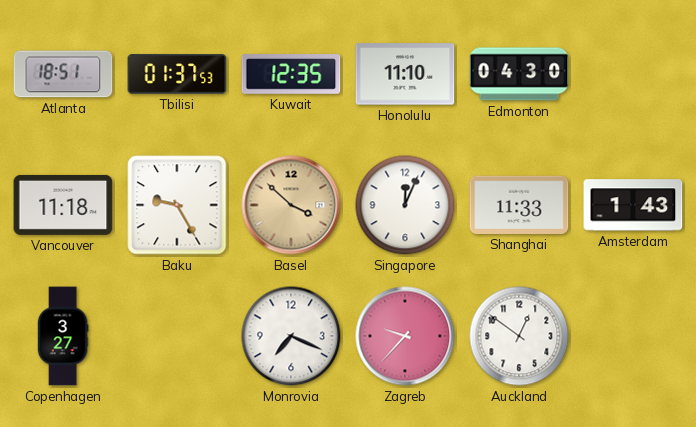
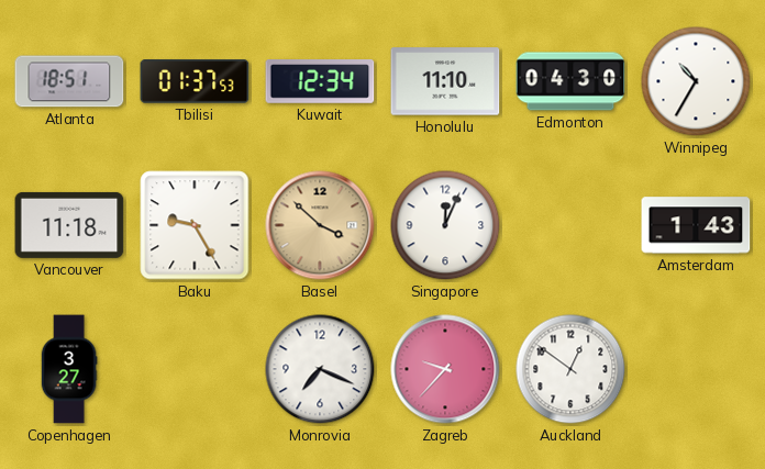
Kuwait: 12:35 -> 12:34
Winnipeg: none -> 10:35
Shanghai: 11:33 -> none
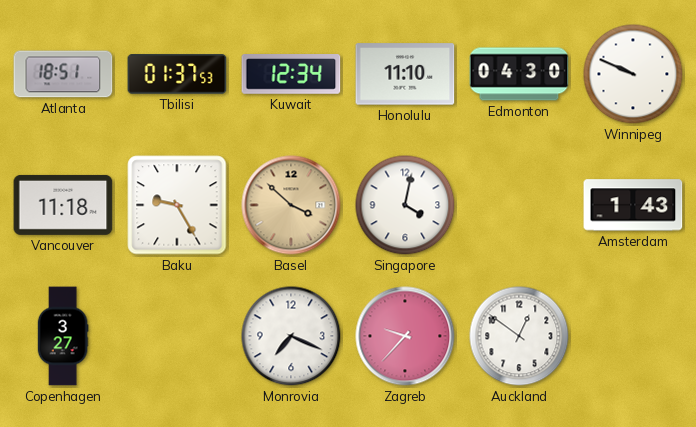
Winnipeg: 10:35 -> 9:49
Singapore: 12:04 -> 4:02
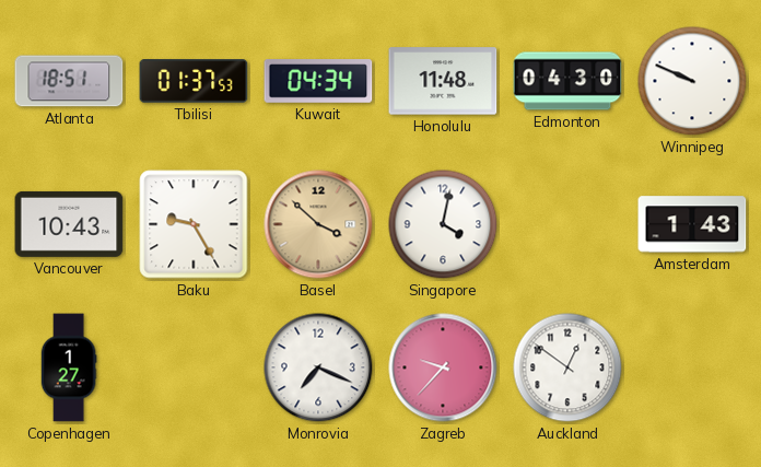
Kuwait: 12:34 -> 04:34
Honolulu: 11:10 -> 11:48
Vancouver: 11:18 -> 10:43
Copenhagen: 3:27 -> 1:27
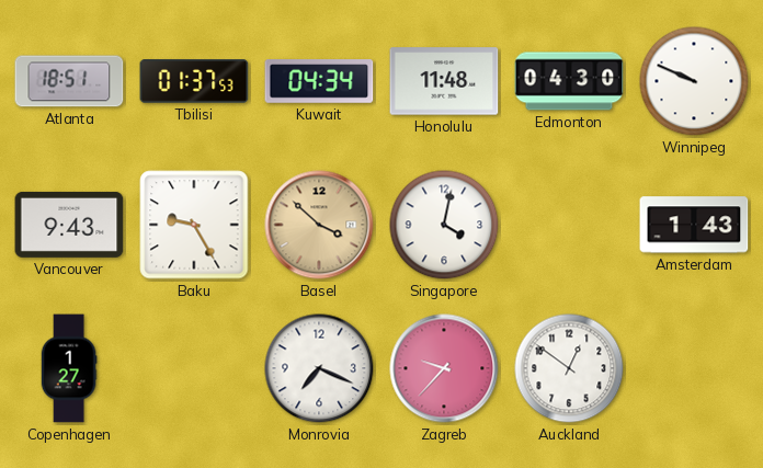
Vancouver: 10:43 -> 9:43
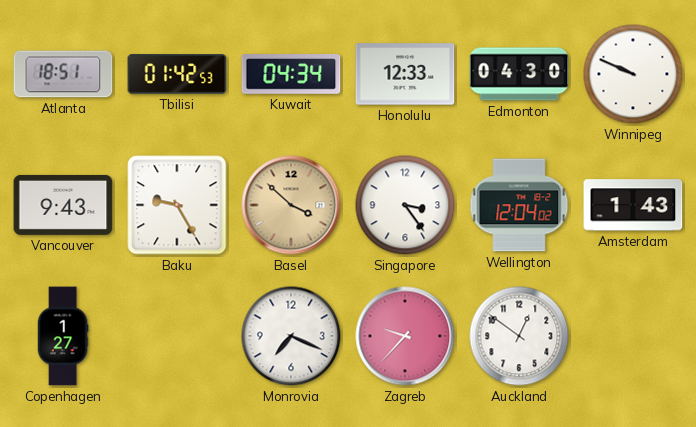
Tbilisi: 01:37 -> 01:42
Honolulu: 11:48 -> 12:33
Singapore: 4:02 -> 3:24
Wellington: none -> 12:04
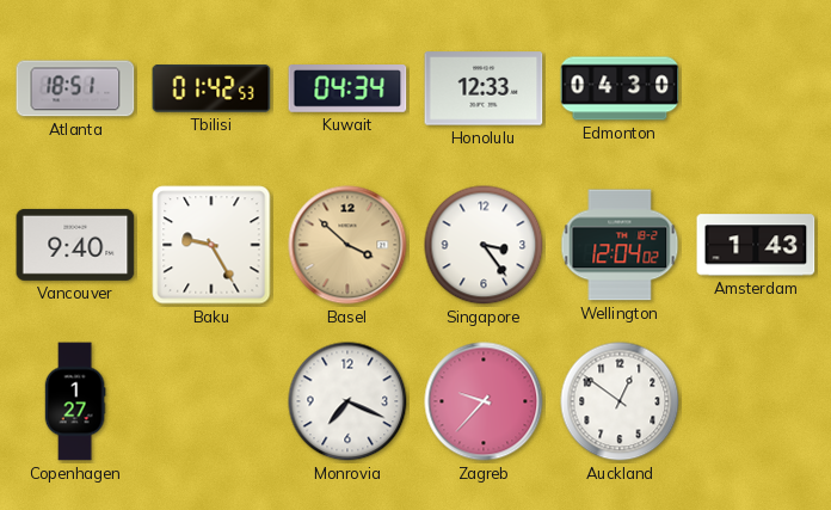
Winnipeg: 9:49 -> none
Vancouver: 9:43 -> 9:40
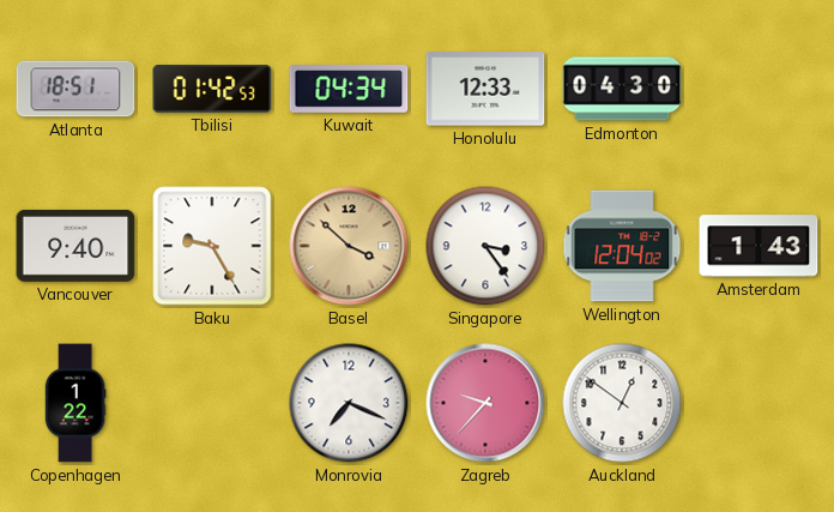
Copenhagen: 1:27 -> 1:22
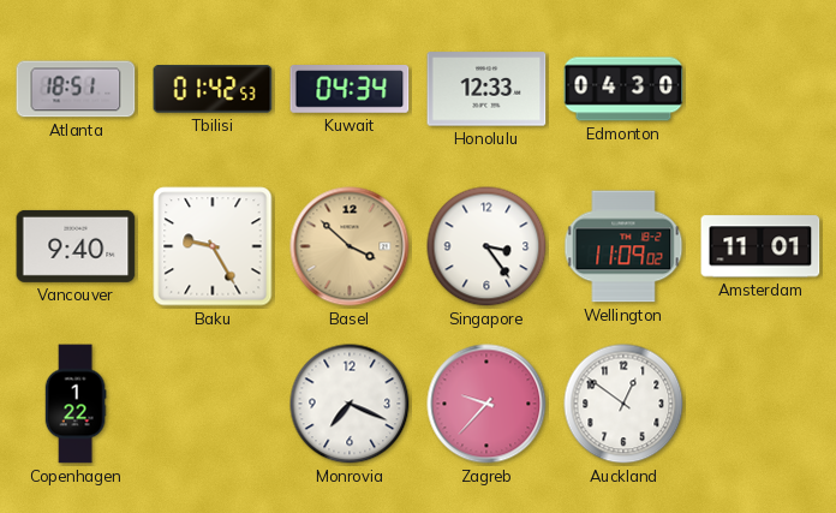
Wellington: 12:04 -> 11:09
Amsterdam: 1:43 -> 11:01
